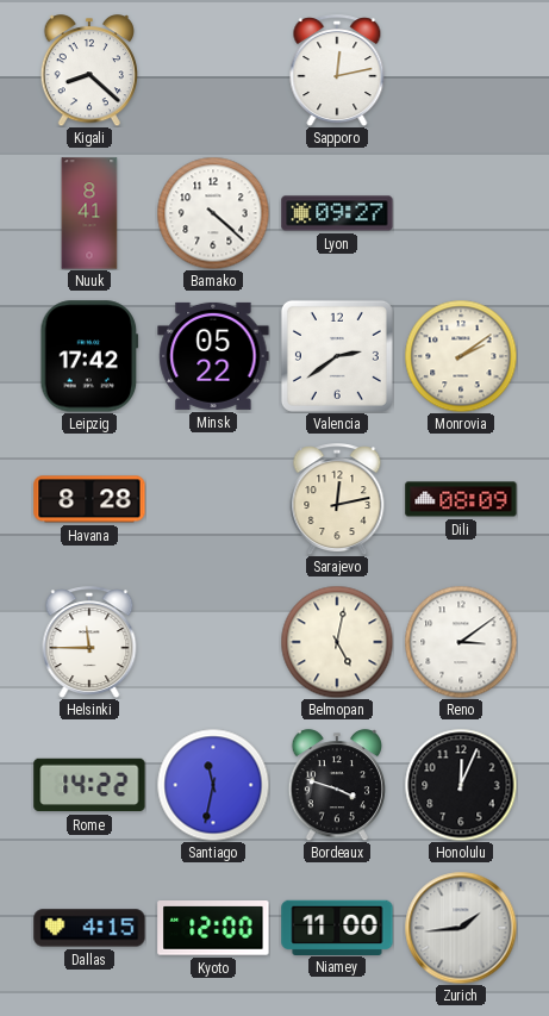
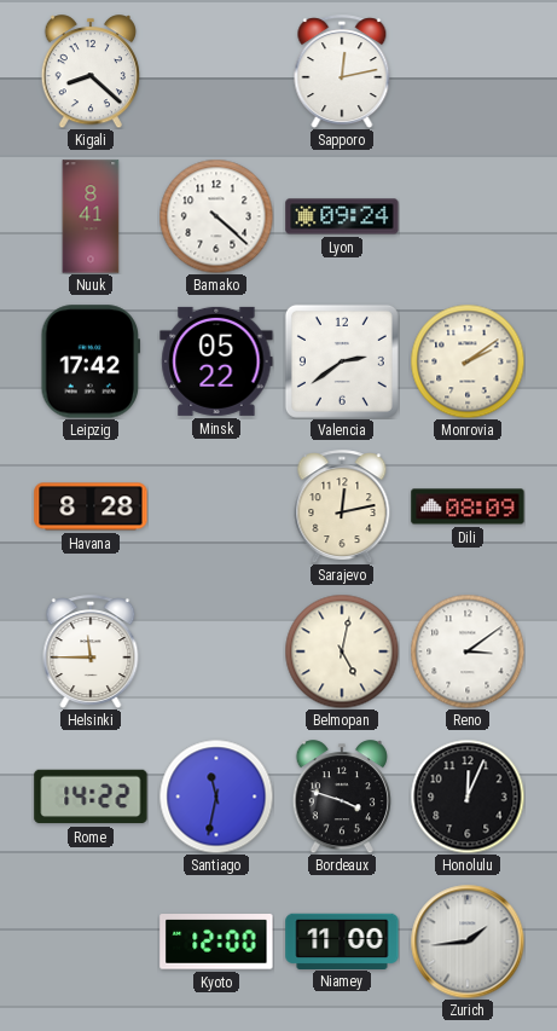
Lyon: 09:27 -> 09:24
Dallas: 4:15 -> none
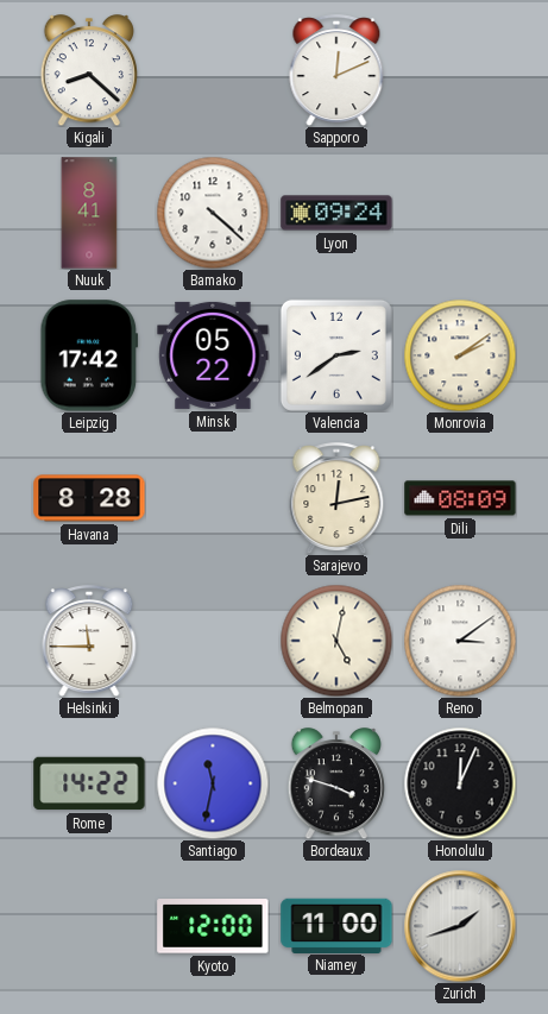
Sapporo: 12:13 -> 12:11
Zurich: 1:44 -> 1:42
